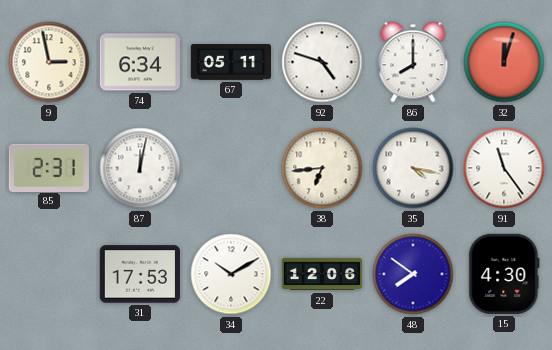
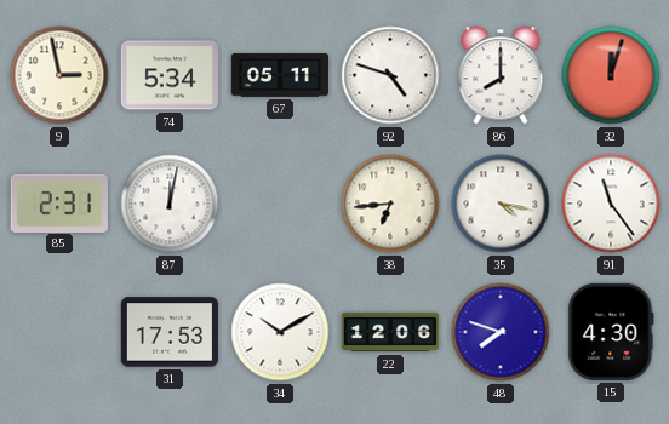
74: 6:34 -> 5:34
48: 7:51 -> 7:48
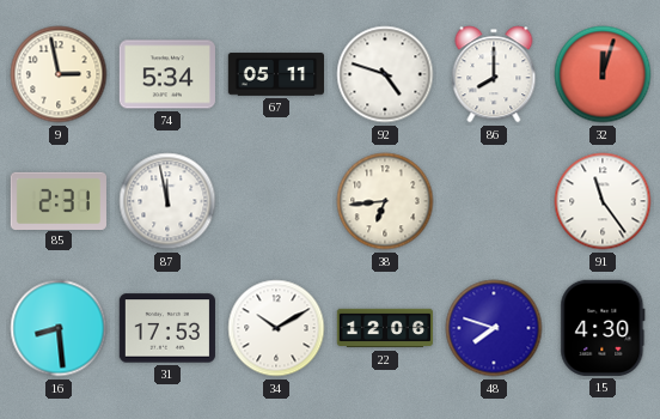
87: 12:02 -> 11:58
35: 4:17 -> none
16: none -> 8:29
